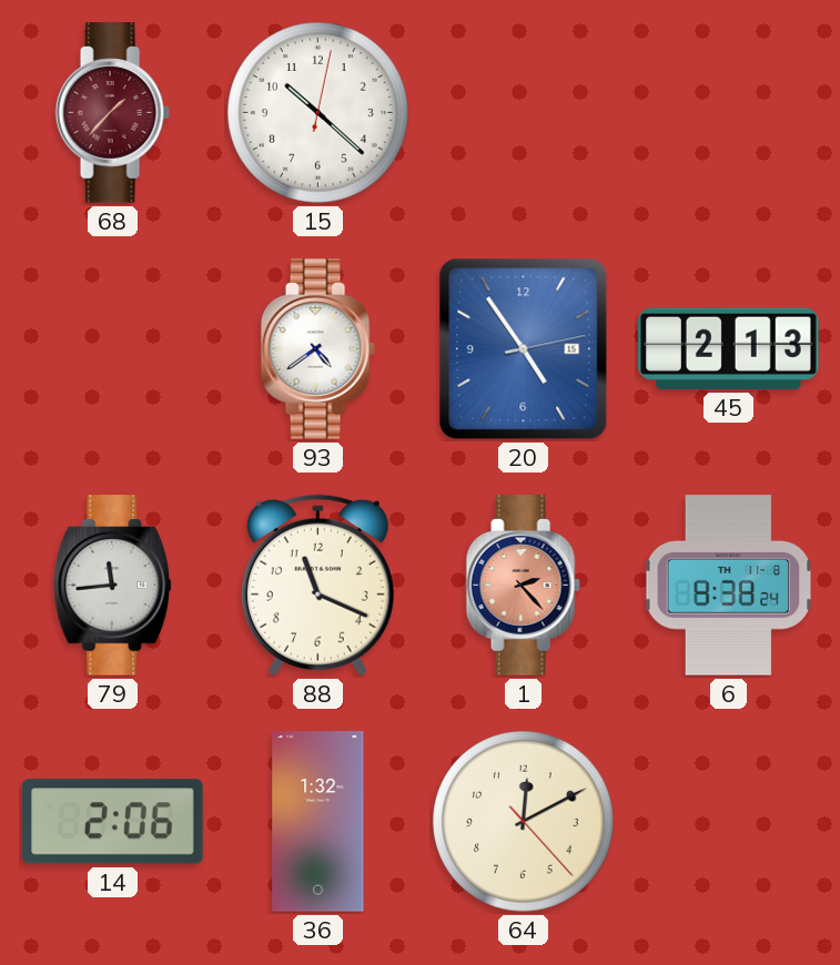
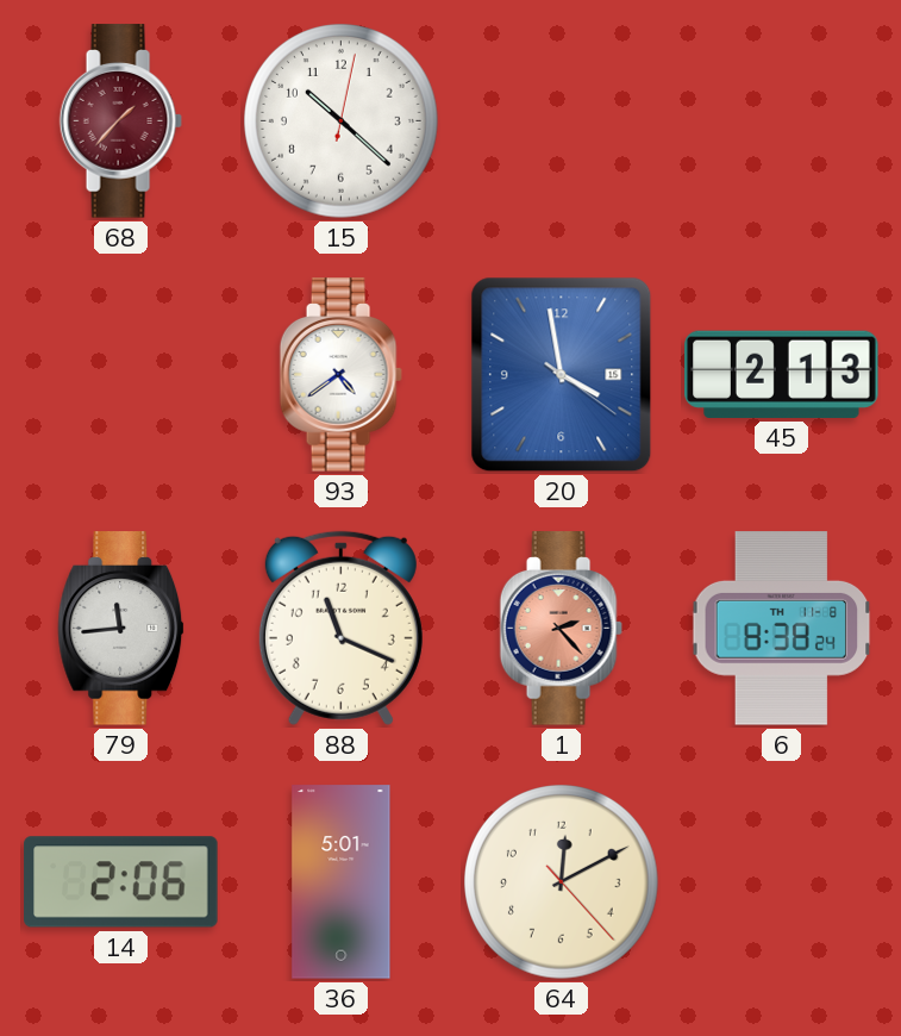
20: 4:54 -> 3:58
36: 1:32 -> 5:01
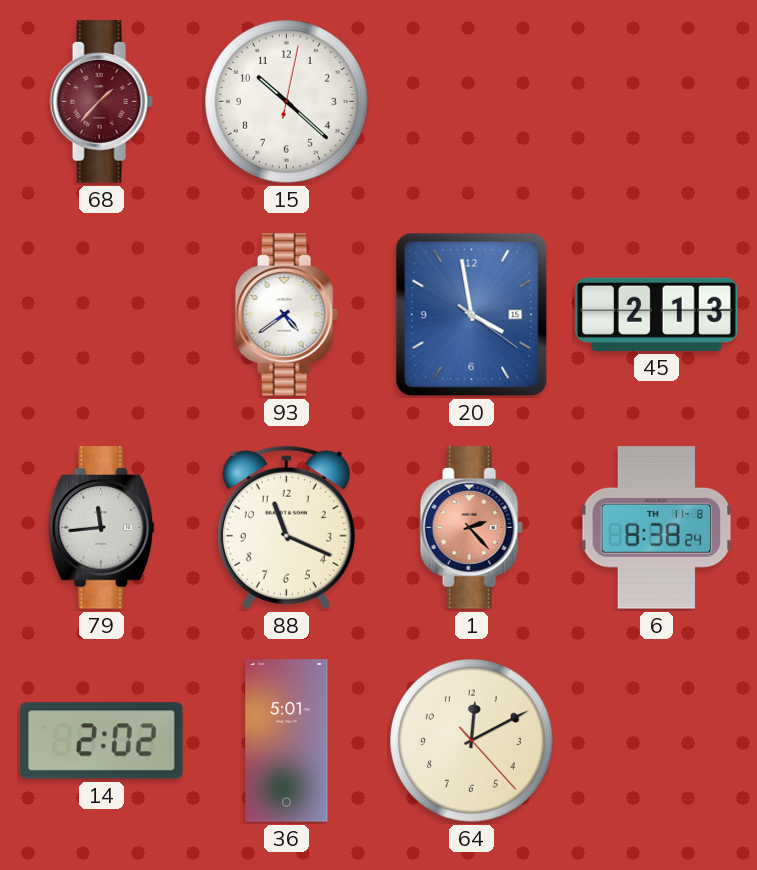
14: 2:06 -> 2:02
